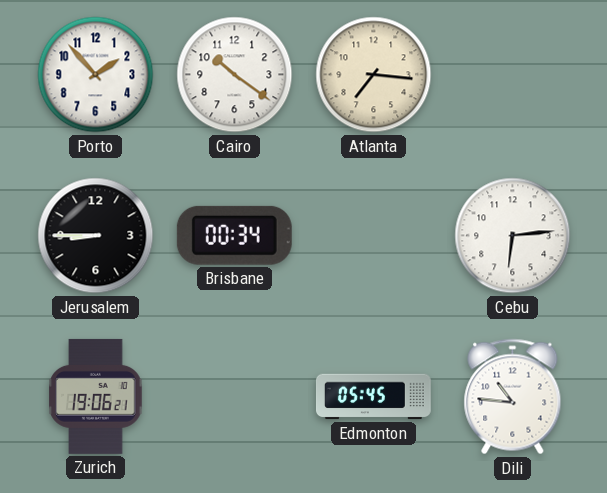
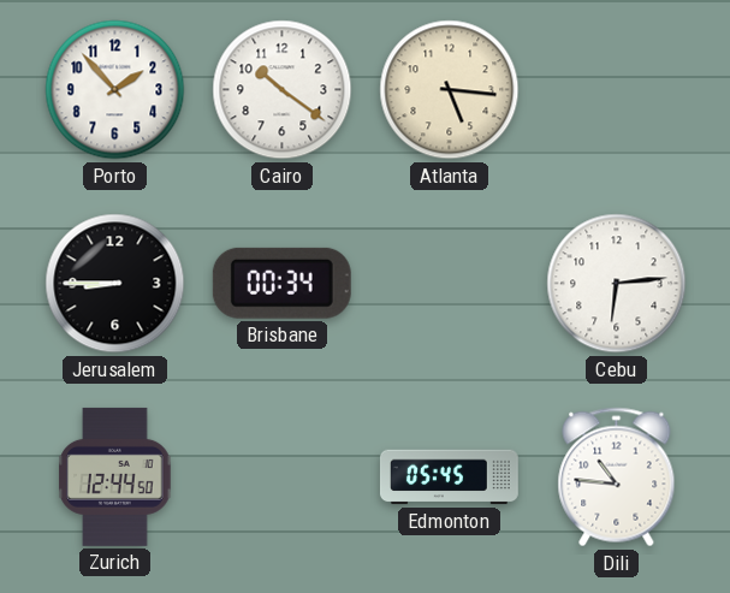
Atlanta: 7:16 -> 5:16
Zurich: 19:06 -> 12:44
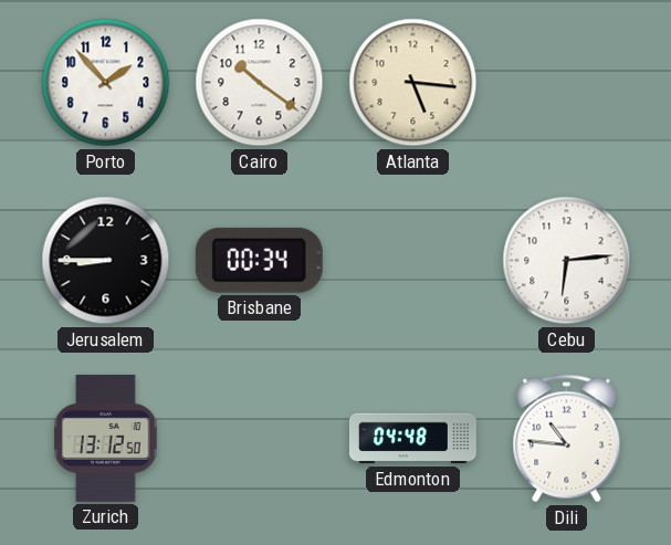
Zurich: 12:44 -> 13:12
Edmonton: 05:45 -> 04:48
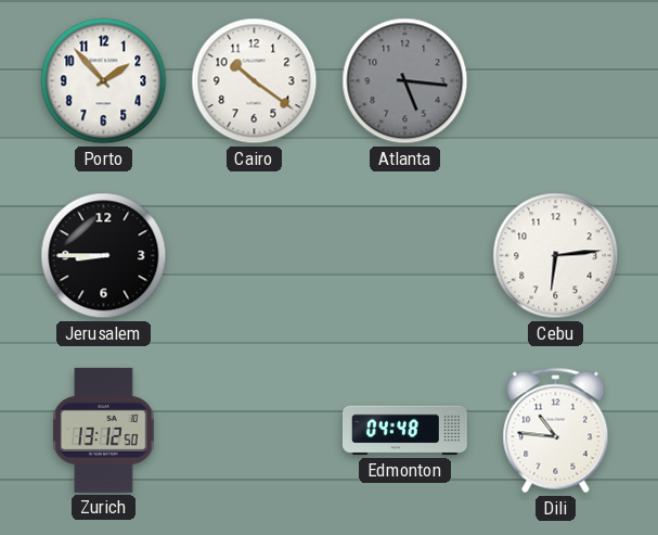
Atlanta dial: cream -> grey
Brisbane: 00:34 -> none
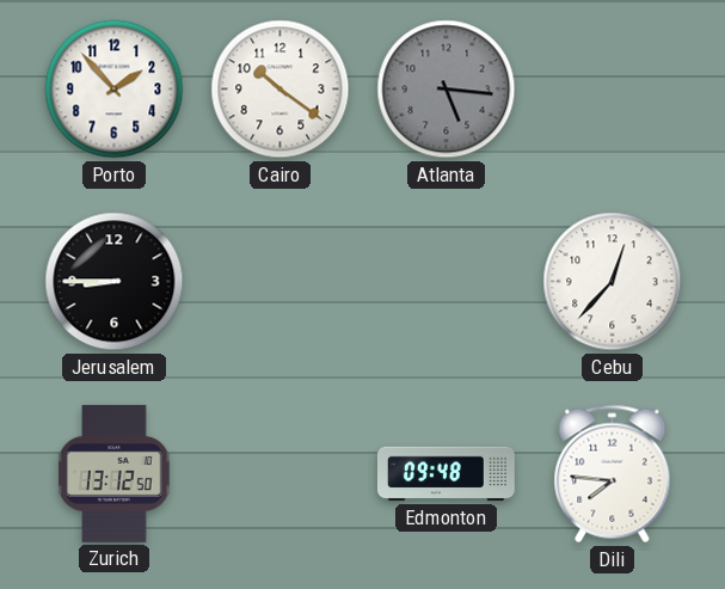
Cebu: 6:14 -> 12:37
Edmonton: 04:48 -> 09:48
Dili: 10:46 -> 7:46
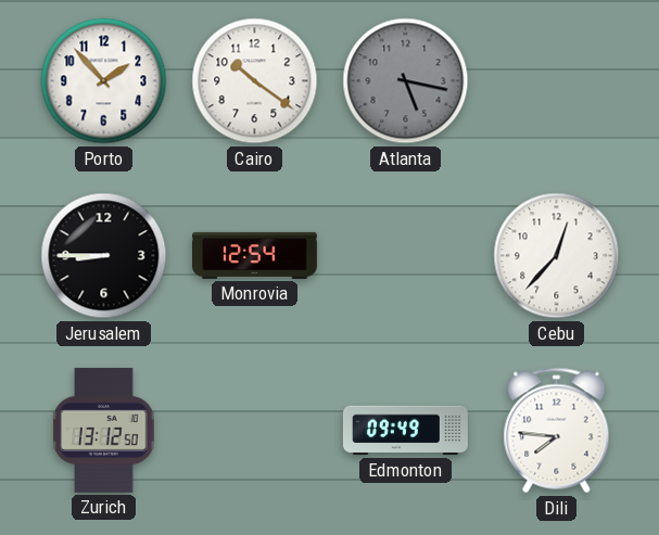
Atlanta: 5:16 -> 5:17
Monrovia: none -> 12:54
Edmonton: 09:48 -> 09:49
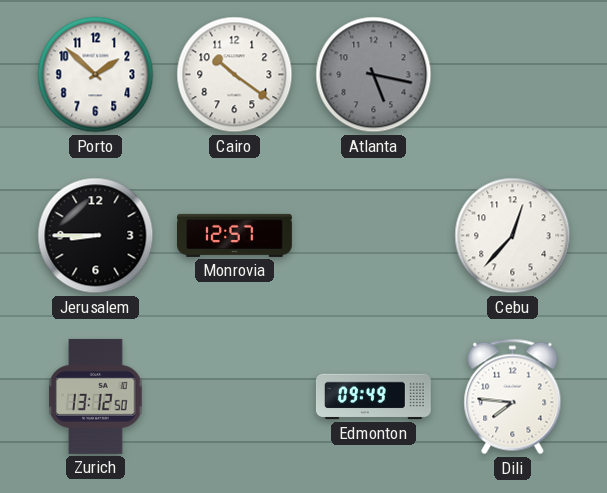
Porto: 1:53 -> 1:52
Monrovia: 12:54 -> 12:57
